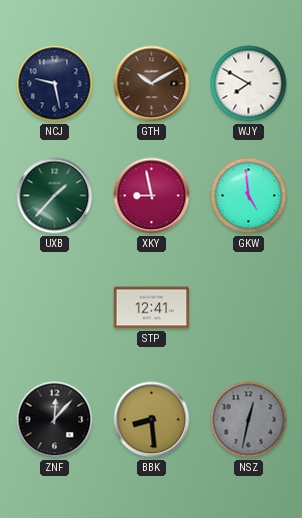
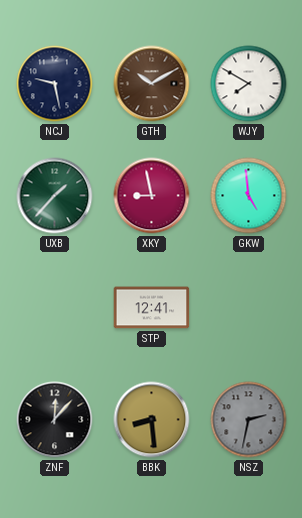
NSZ: 12:32 -> 2:32
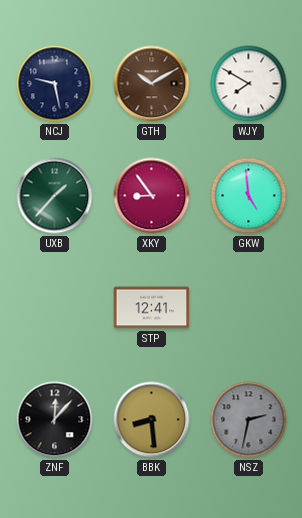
XKY: 8:58 -> 8:54
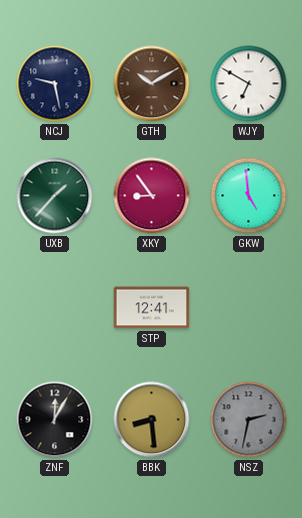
WJY: 7:50 -> 6:50
ZNF: 12:07 -> 12:05
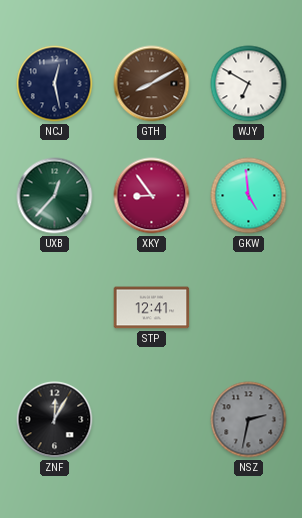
NCJ: 9:28 -> 12:28
GTH: 10:10 -> 8:10
UXB: 1:37 -> 12:37
BBK: 8:29 -> none
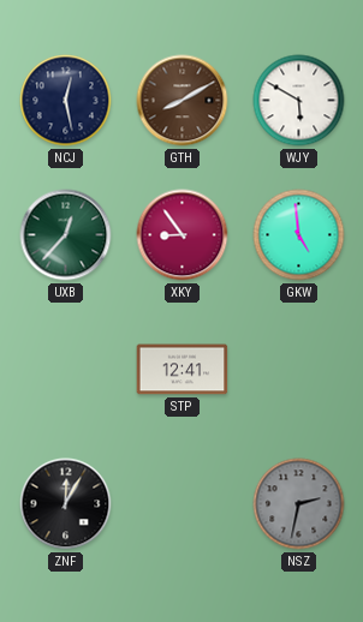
WJY: 6:50 -> 5:50
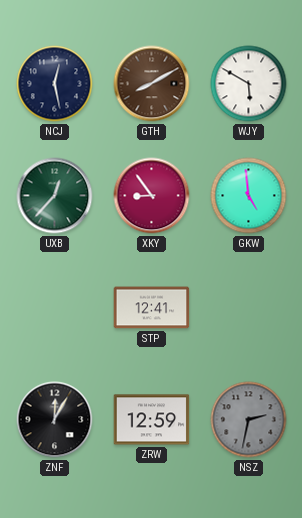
ZRW: none -> 12:59
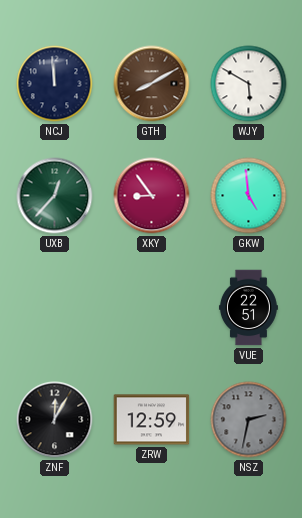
NCJ: 12:28 -> 11:59
STP: 12:41 -> none
VUE: none -> 22:51
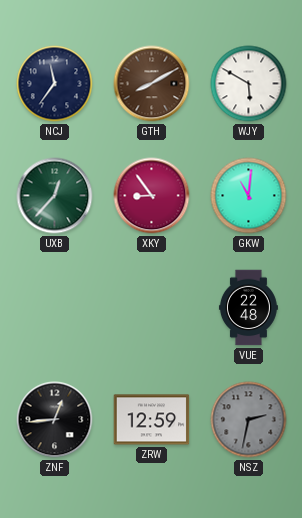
NCJ: 11:59 -> 11:36
GKW: 4:59 -> 11:01
VUE: 22:51 -> 22:48
ZNF: 12:05 -> 12:44
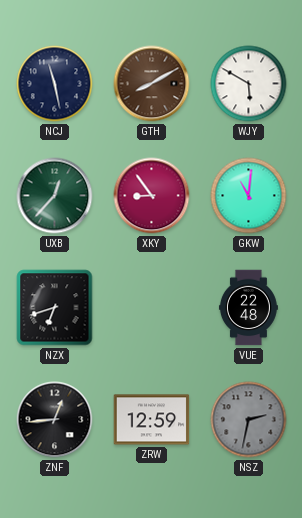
NCJ: 11:36 -> 11:28
NZX: none -> 6:42
